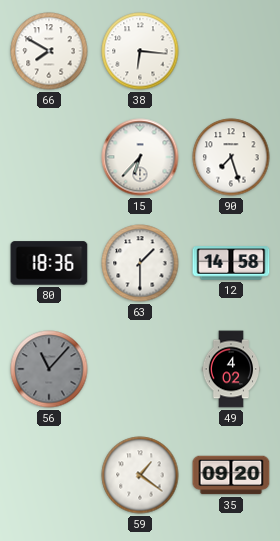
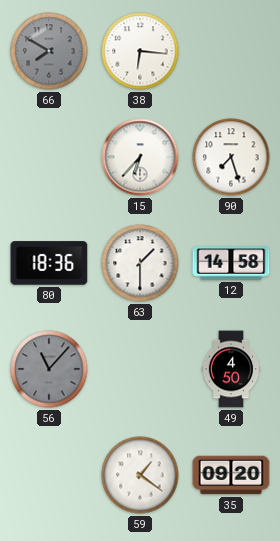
66 dial: white -> grey
49: 4:02 -> 4:50
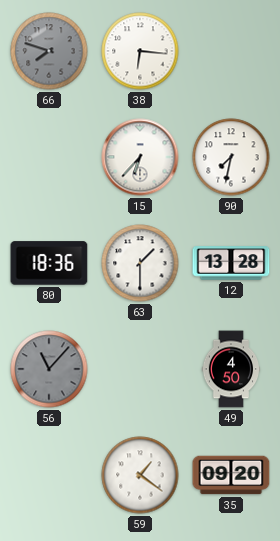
66: 7:50 -> 7:48
90: 7:27 -> 7:32
12: 14:58 -> 13:28
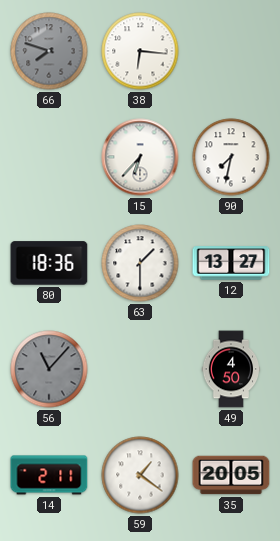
12: 13:28 -> 13:27
14: none -> 2:11
35: 09:20 -> 20:05
